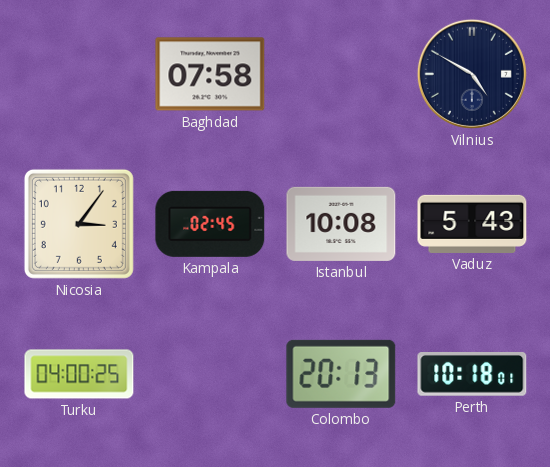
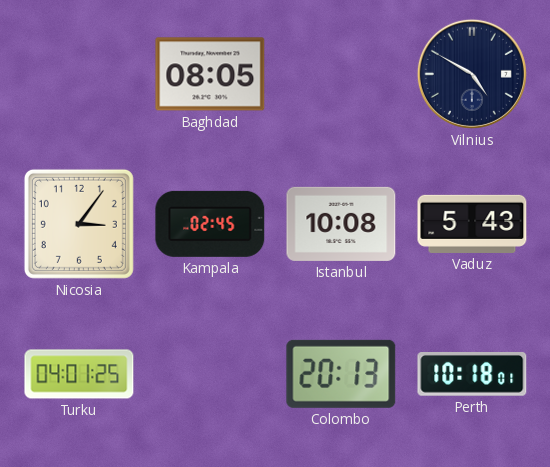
Baghdad: 07:58 -> 08:05
Turku: 04:00 -> 04:01
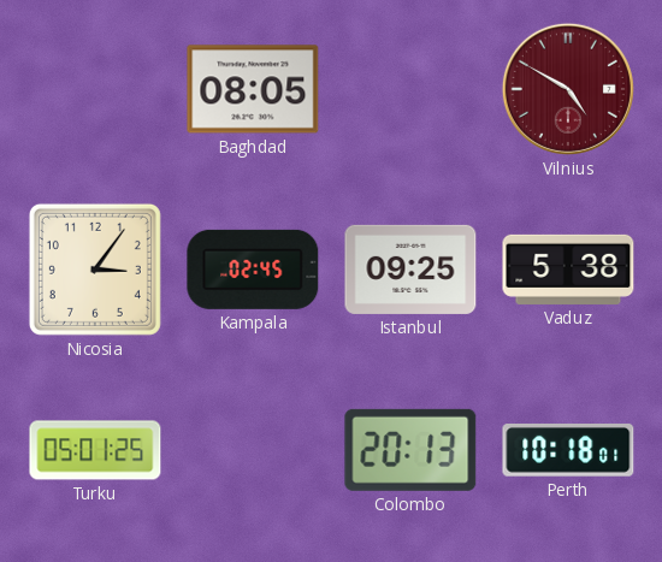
Vilnius dial: navy -> burgundy
Istanbul: 10:08 -> 09:25
Vaduz: 5:43 -> 5:38
Turku: 04:01 -> 05:01
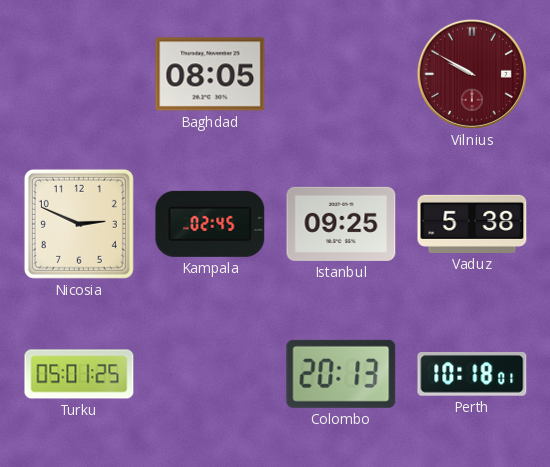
Vilnius: 4:50 -> 9:50
Nicosia: 3:06 -> 2:49
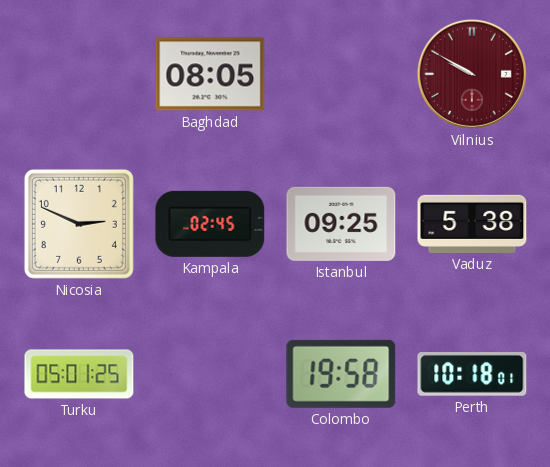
Colombo: 20:13 -> 19:58
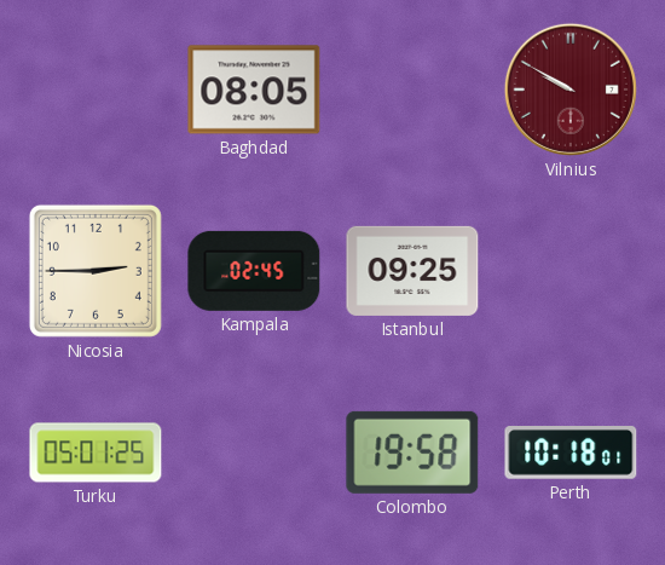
Nicosia: 2:49 -> 2:45
Vaduz: 5:38 -> none
